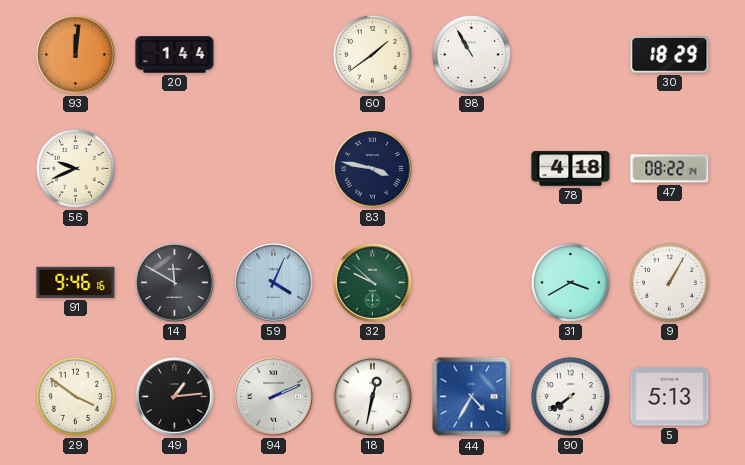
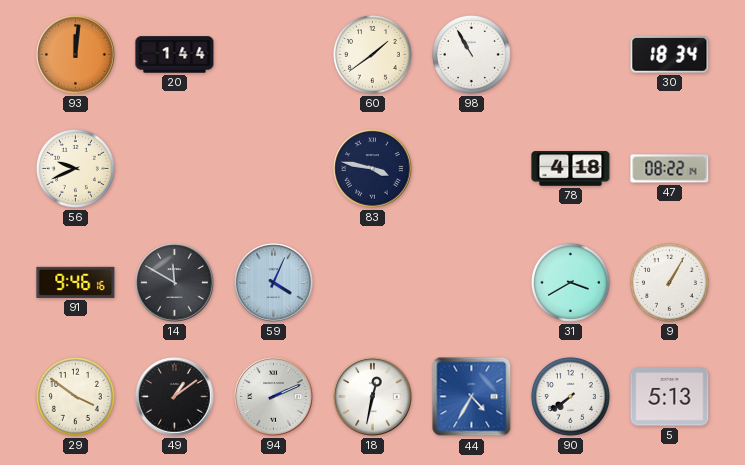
30: 18:29 -> 18:34
32: 9:52 -> none
49: 1:14 -> 1:09
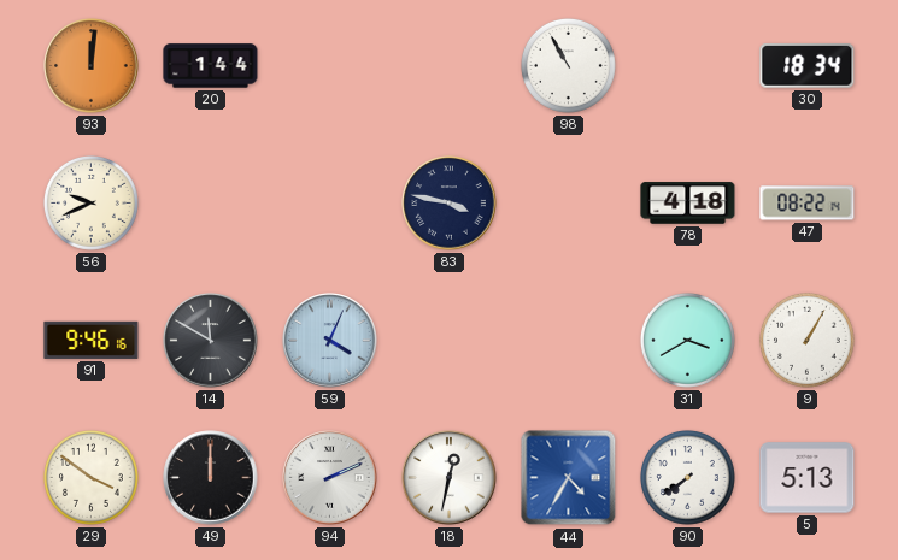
60: 1:39 -> none
49: 1:09 -> 12:00
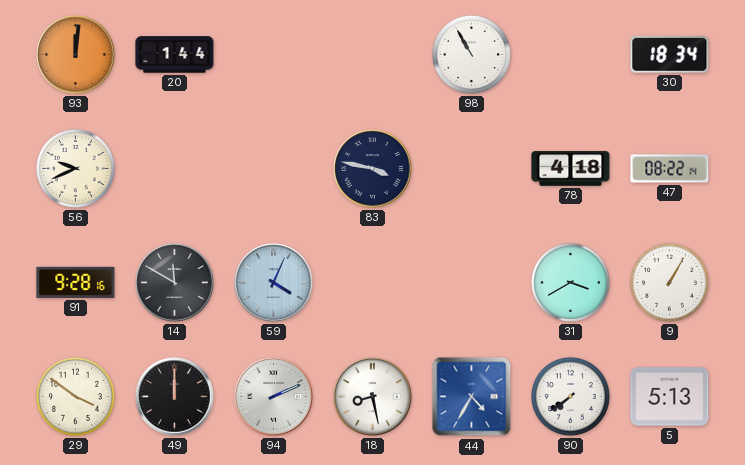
91: 9:46 -> 9:28
18: 12:32 -> 8:28
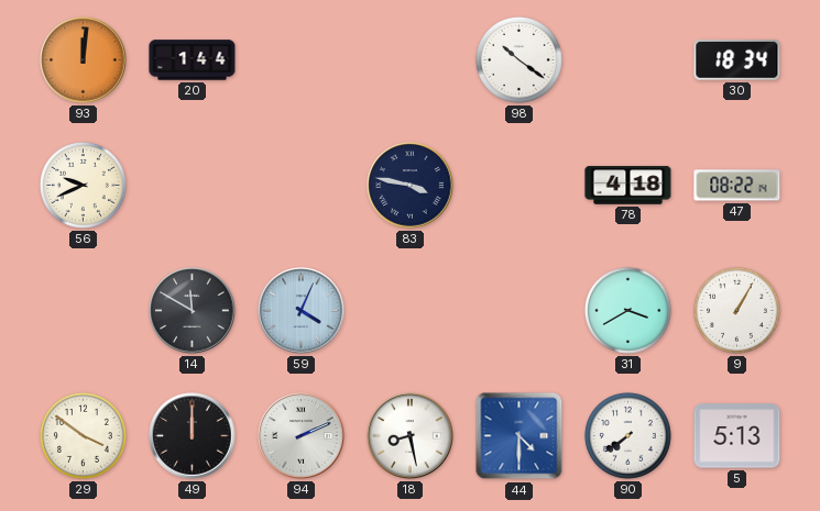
98: 10:55 -> 10:21
91: 9:28 -> none
44: 4:35 -> 4:30
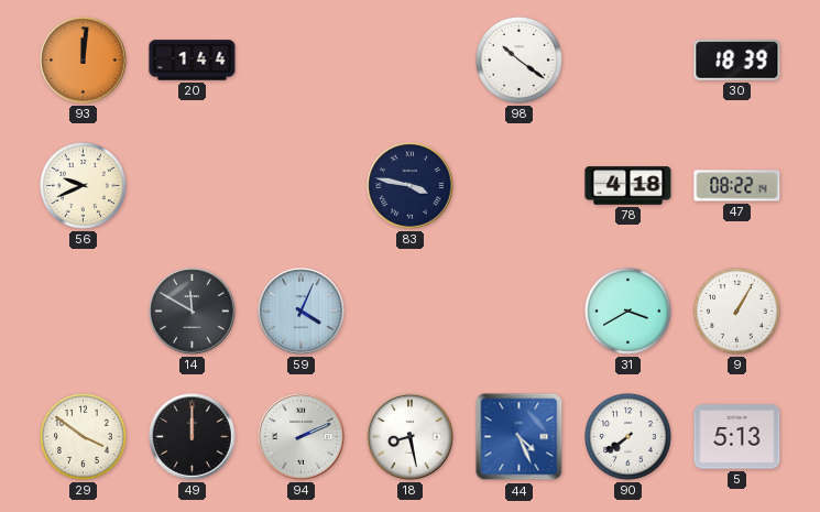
30: 18:34 -> 18:39
44: 4:30 -> 4:26
